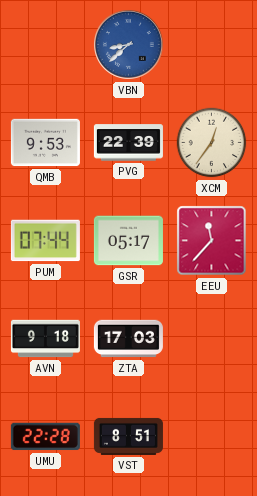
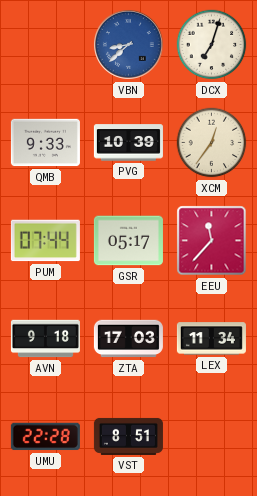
DCX: none -> 7:03
QMB: 9:53 -> 9:33
PVG: 22:39 -> 10:39
LEX: none -> 11:34
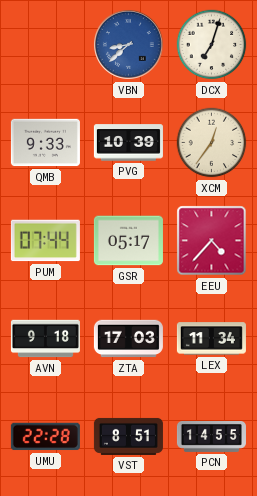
EEU: 11:37 -> 4:37
PCN: none -> 14:55
